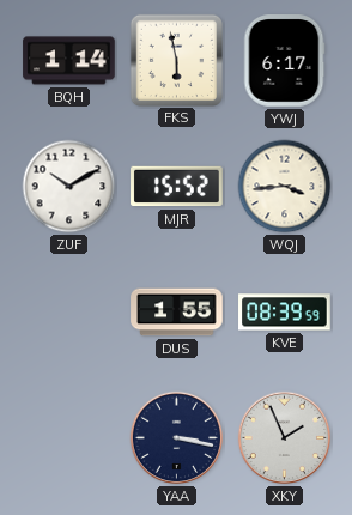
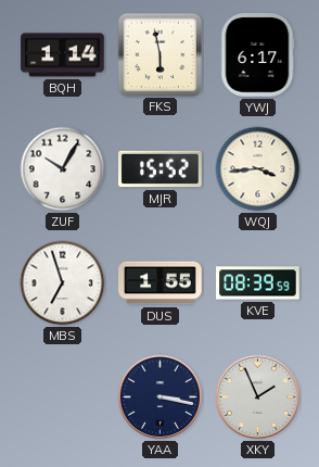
ZUF: 10:10 -> 10:05
MBS: none -> 6:57
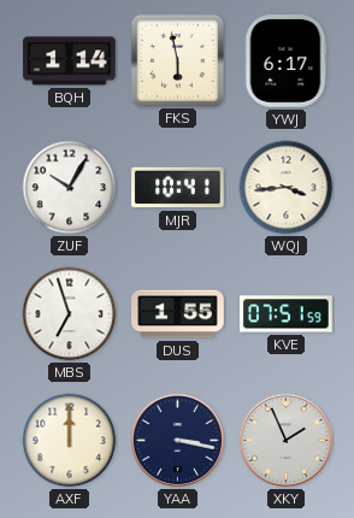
MJR: 15:52 -> 10:41
KVE: 08:39 -> 07:51
AXF: none -> 12:00
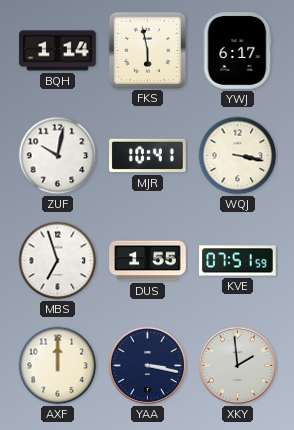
ZUF: 10:05 -> 10:02
WQJ: 3:44 -> 3:17
XKY: 1:56 -> 1:59
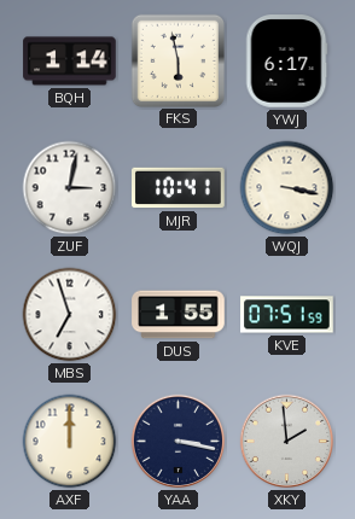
ZUF: 10:02 -> 3:02
